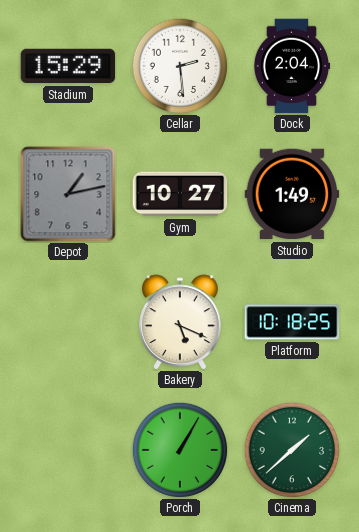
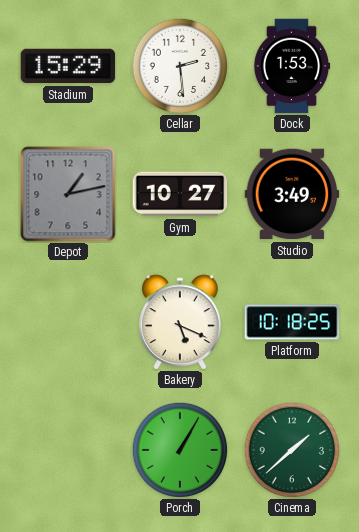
Dock: 2:04 -> 1:53
Studio: 1:49 -> 3:49
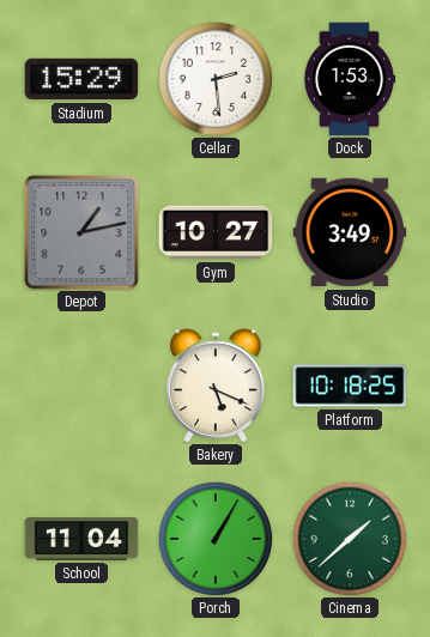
School: none -> 11:04
